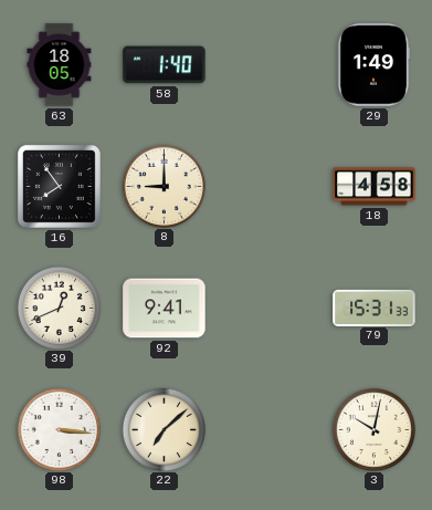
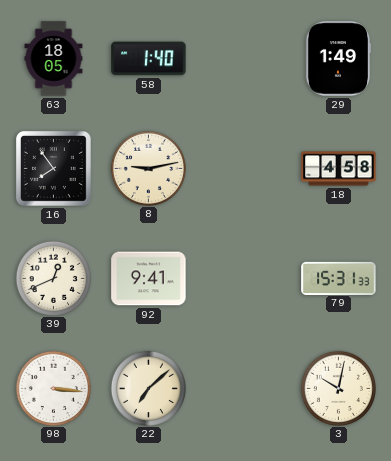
8: 9:00 -> 9:13
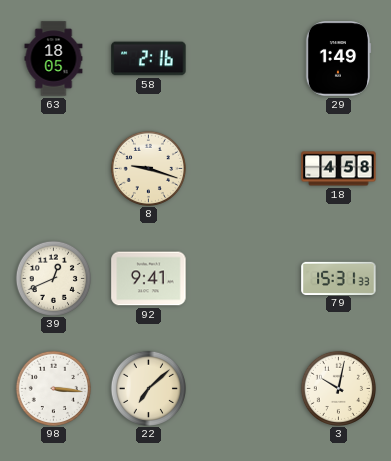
58: 1:40 -> 2:16
16: 7:54 -> none
8: 9:13 -> 9:18
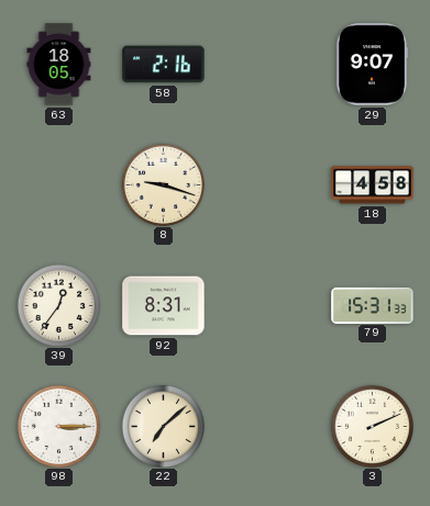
29: 1:49 -> 9:07
39: 12:41 -> 12:36
92: 9:41 -> 8:31
98: 3:16 -> 3:15
3: 10:02 -> 2:11
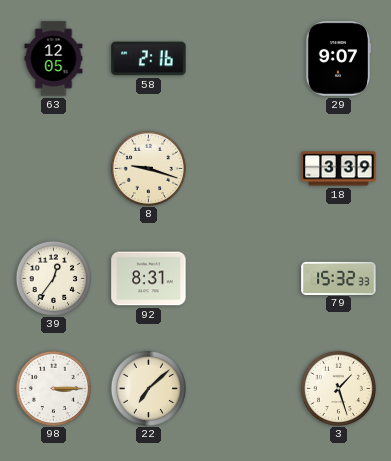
63: 18:05 -> 12:05
18: 4:58 -> 3:39
79: 15:31 -> 15:32
3: 2:11 -> 1:27
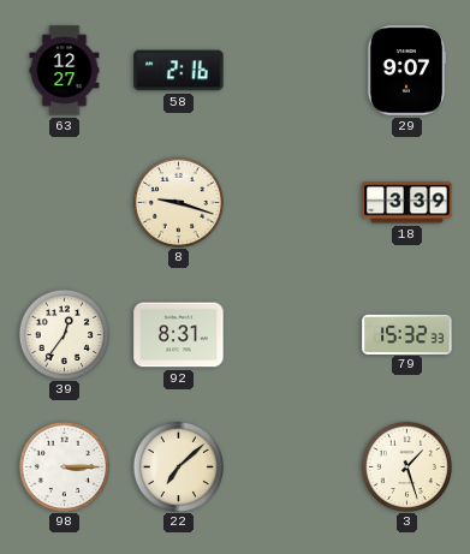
63: 12:05 -> 12:27
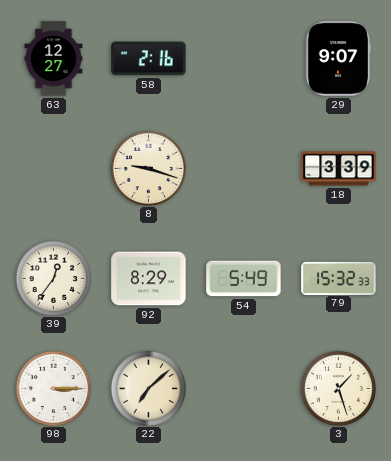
92: 8:31 -> 8:29
54: none -> 5:49
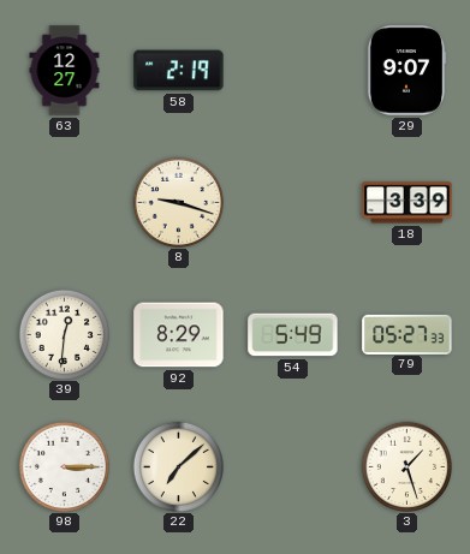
58: 2:16 -> 2:19
39: 12:36 -> 12:31
79: 15:32 -> 05:27
